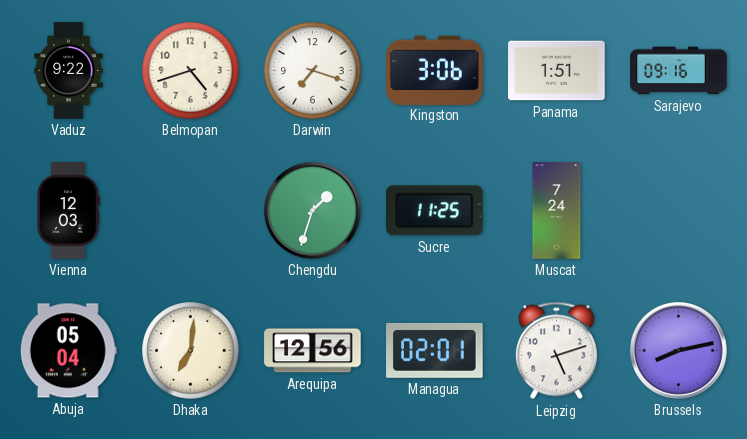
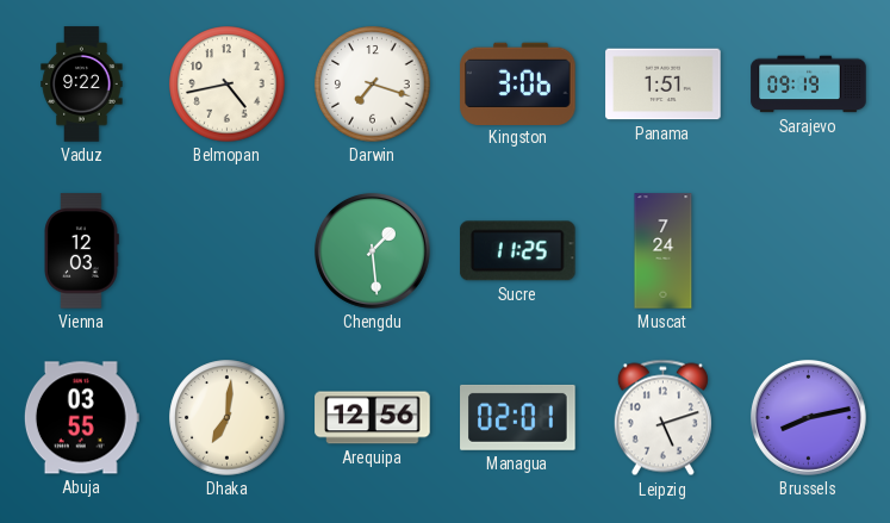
Belmopan: 4:42 -> 4:43
Sarajevo: 09:16 -> 09:19
Chengdu: 1:33 -> 1:29
Abuja: 05:04 -> 03:55
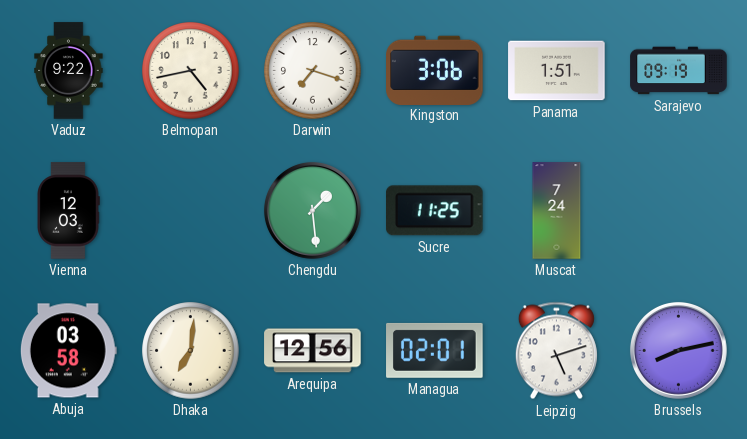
Abuja: 03:55 -> 03:58
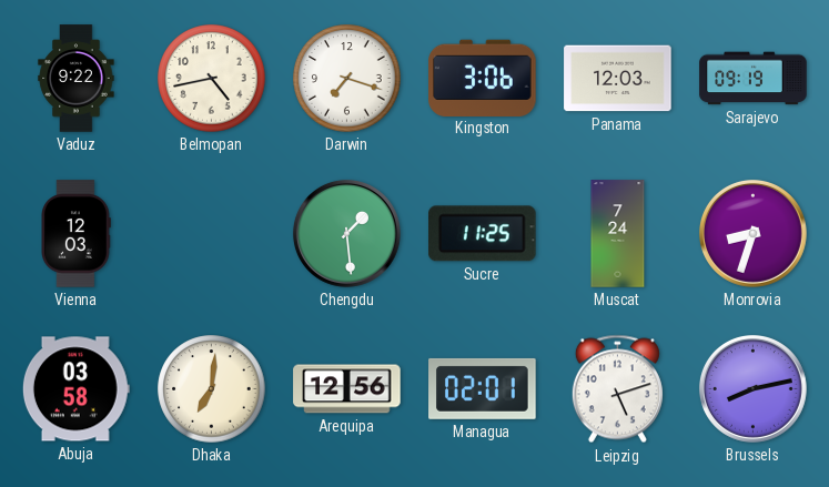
Panama: 1:51 -> 12:03
Monrovia: none -> 8:33
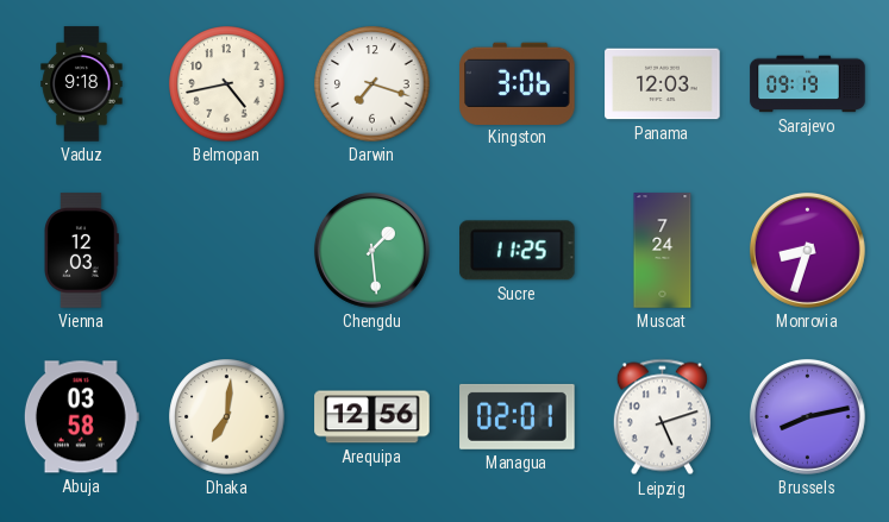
Vaduz: 9:22 -> 9:18
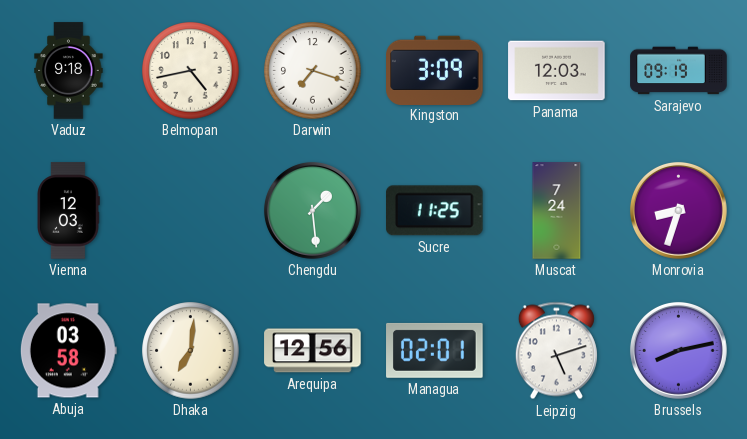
Kingston: 3:06 -> 3:09
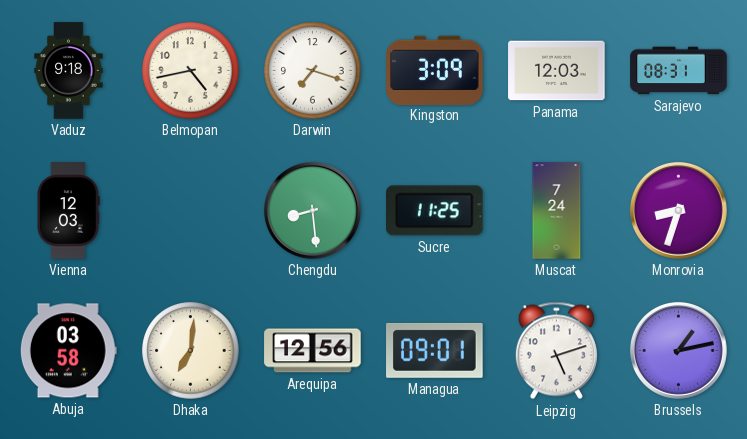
Sarajevo: 09:19 -> 08:31
Chengdu: 1:29 -> 8:29
Managua: 02:01 -> 09:01
Brussels: 8:13 -> 1:13
